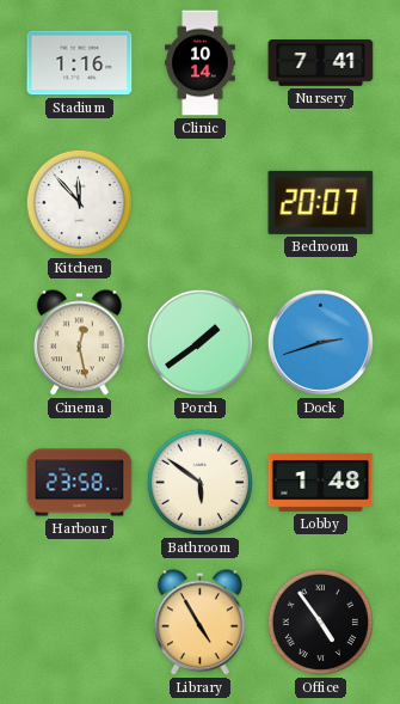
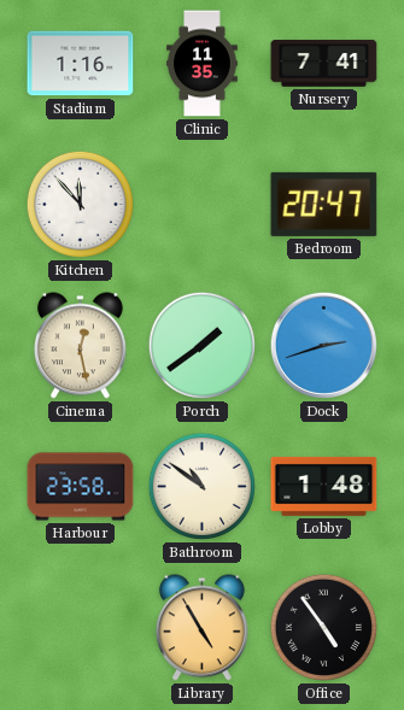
Clinic: 10:14 -> 11:35
Bedroom: 20:07 -> 20:47
Bathroom: 5:51 -> 10:51
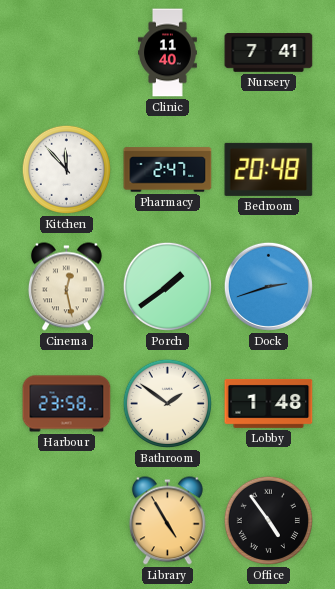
Stadium: 1:16 -> none
Clinic: 11:35 -> 11:40
Pharmacy: none -> 2:47
Bedroom: 20:47 -> 20:48
Bathroom: 10:51 -> 1:51
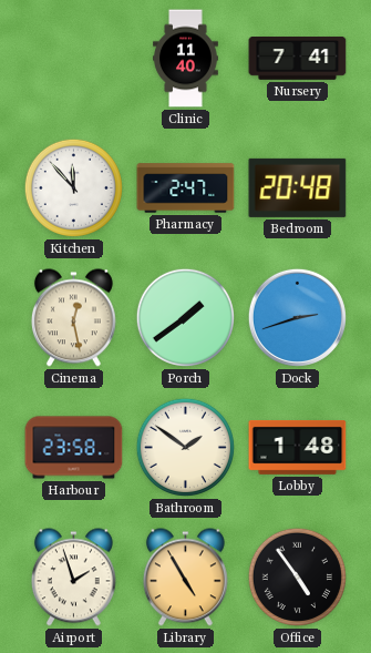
Airport: none -> 1:57
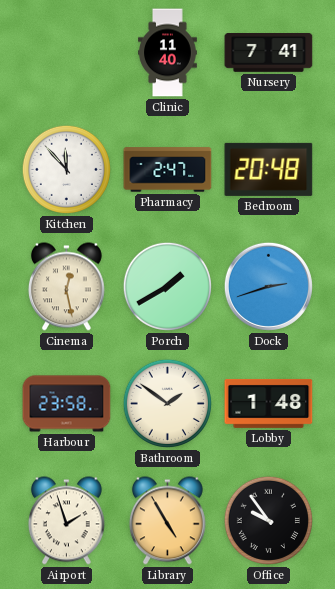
Porch: 1:39 -> 1:40
Office: 4:54 -> 9:54
